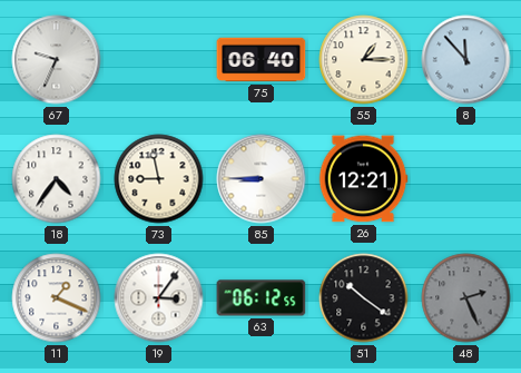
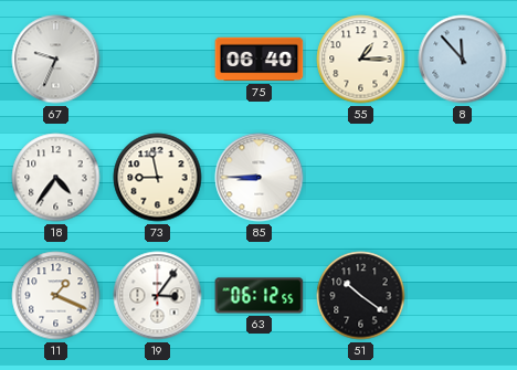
26: 12:21 -> none
48: 2:26 -> none
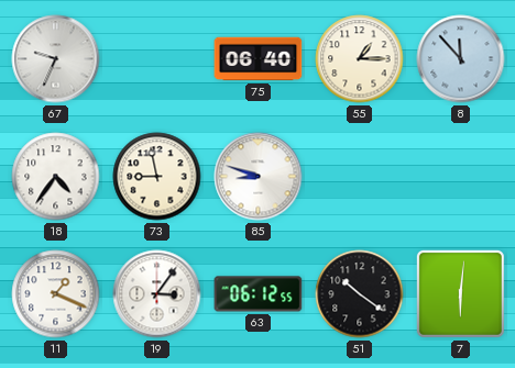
85: 8:45 -> 8:48
7: none -> 6:01
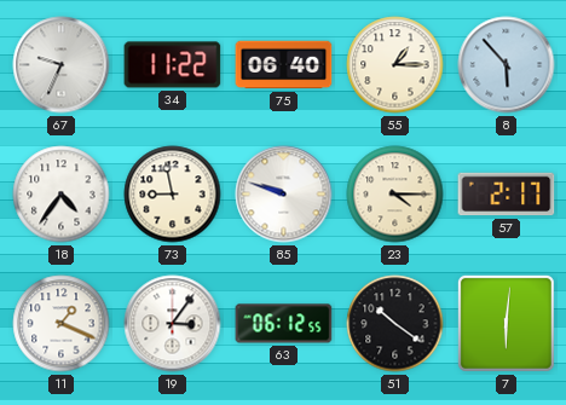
34: none -> 11:22
8: 11:53 -> 5:53
85: 8:48 -> 9:48
23: none -> 4:15
57: none -> 2:17
